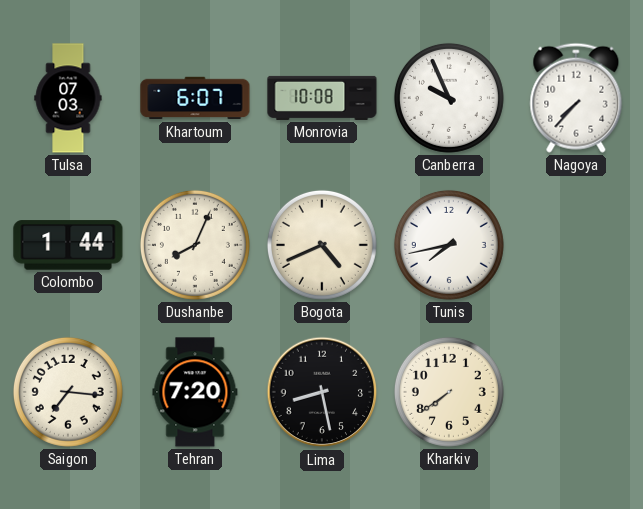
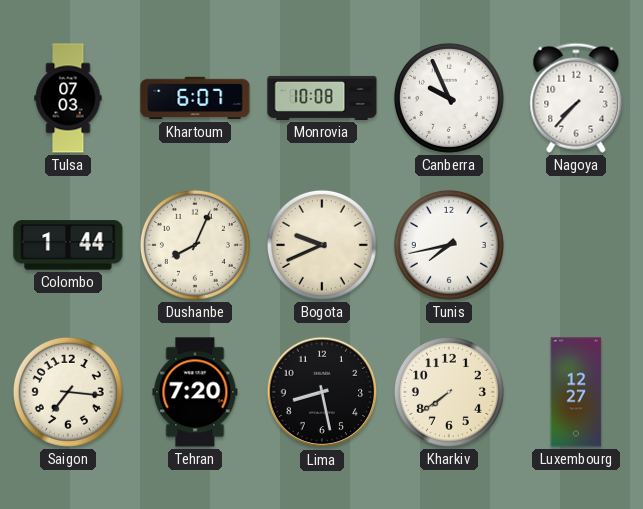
Bogota: 4:41 -> 9:41
Luxembourg: none -> 12:27
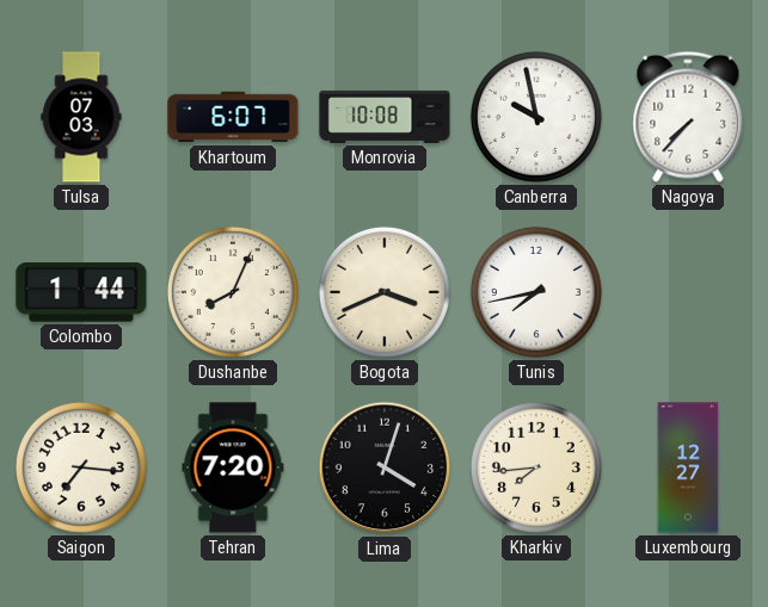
Canberra: 9:56 -> 9:58
Bogota: 9:41 -> 3:41
Lima: 8:28 -> 4:03
Kharkiv: 7:39 -> 7:44
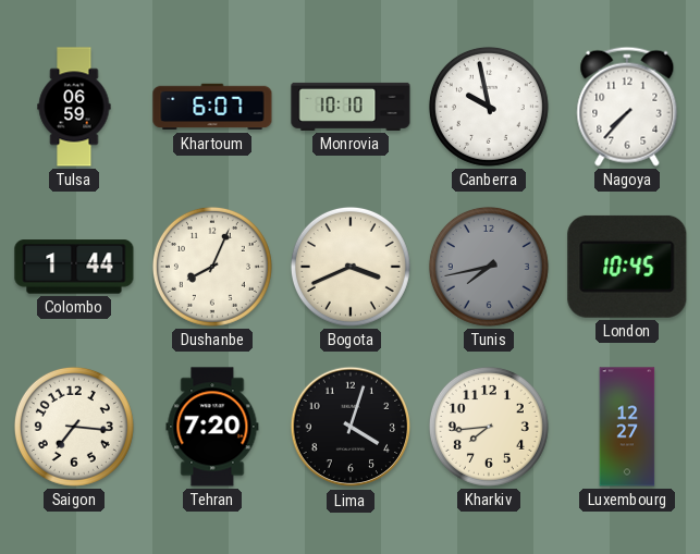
Tulsa: 07:03 -> 06:59
Monrovia: 10:08 -> 10:10
Tunis dial: white -> grey
London: none -> 10:45
